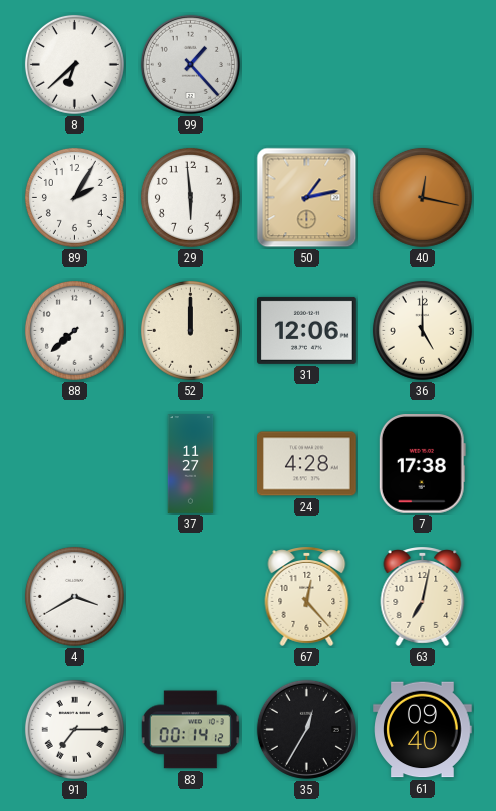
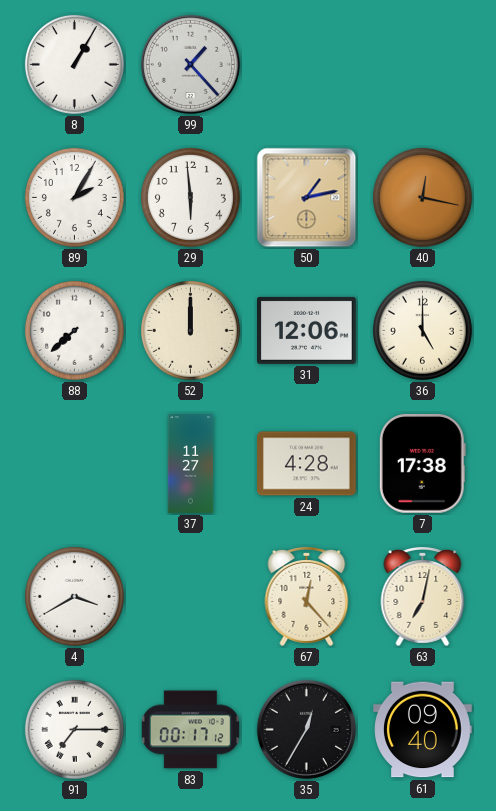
8: 6:38 -> 1:05
83: 00:14 -> 00:17
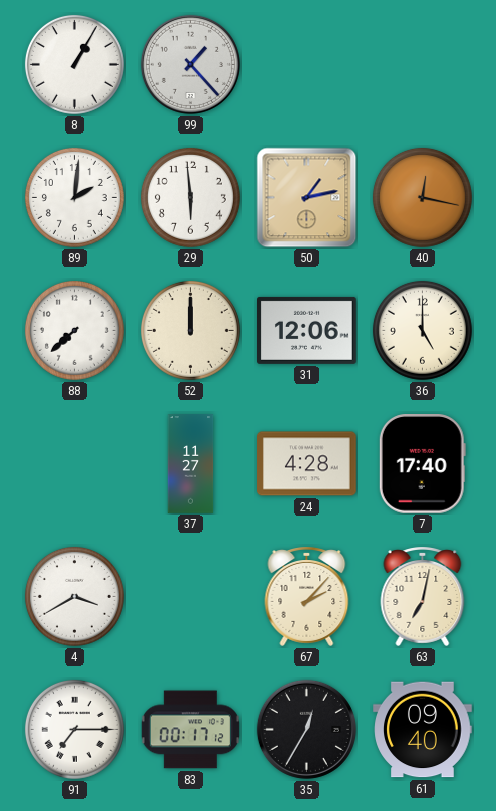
89: 2:05 -> 2:01
7: 17:38 -> 17:40
67: 12:23 -> 2:07
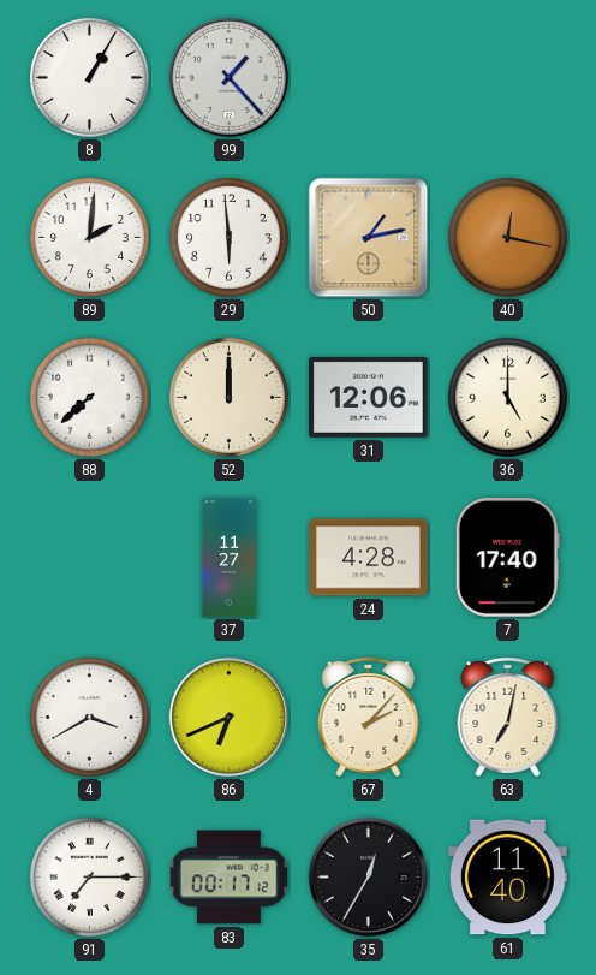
86: none -> 6:41
61: 09:40 -> 11:40
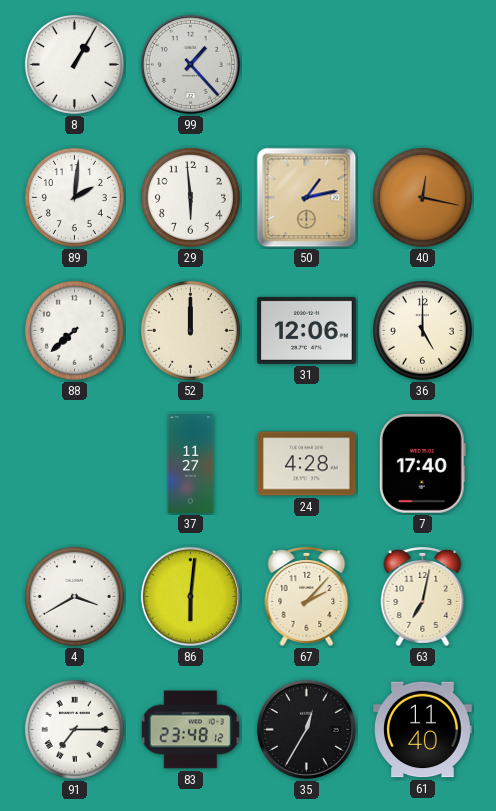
86: 6:41 -> 6:01
83: 00:17 -> 23:48
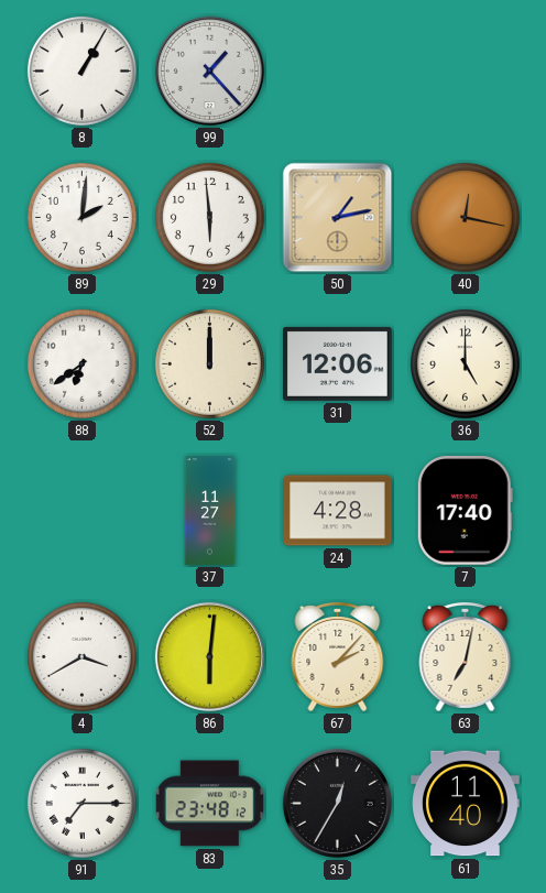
88: 7:38 -> 6:39
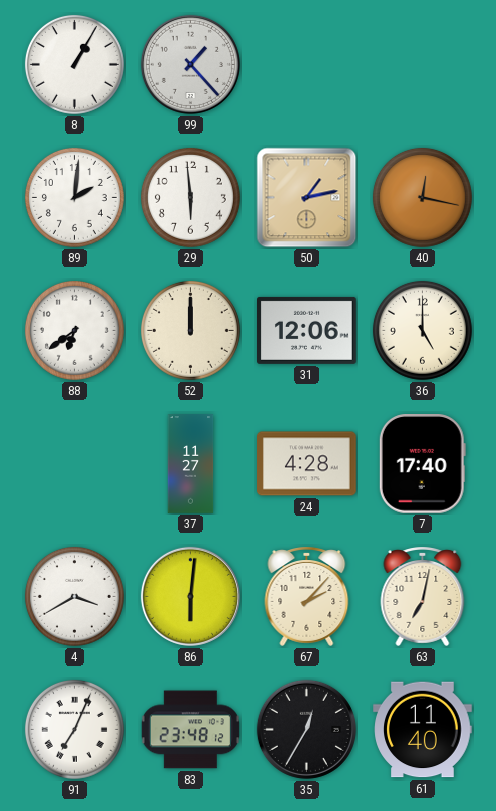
91: 7:15 -> 7:04
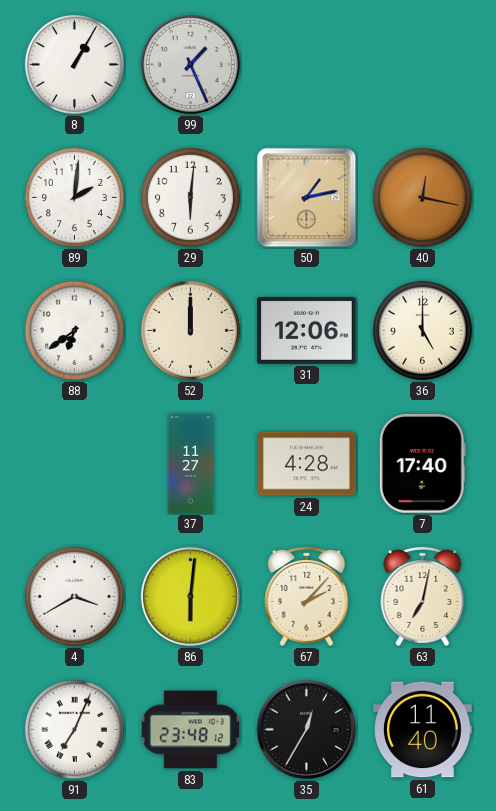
99: 1:23 -> 1:26
29: 5:59 -> 6:01
